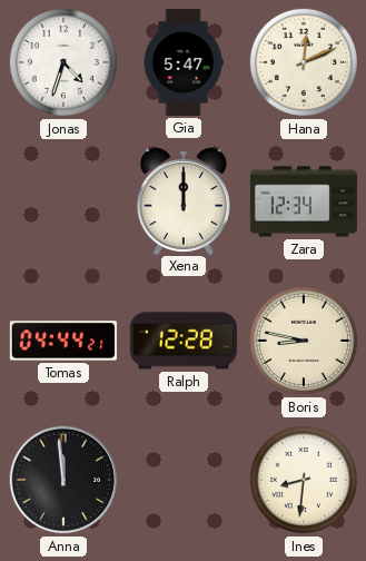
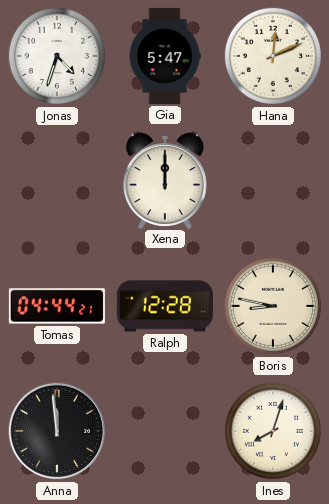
Zara: 12:34 -> none
Ines: 8:31 -> 8:03
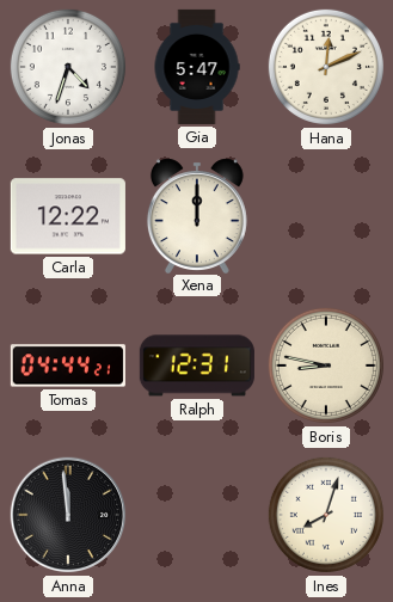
Carla: none -> 12:22
Ralph: 12:28 -> 12:31
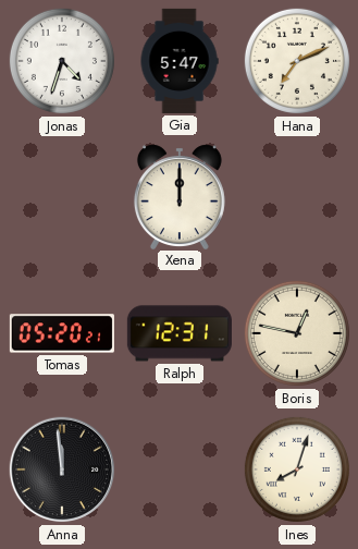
Hana: 12:11 -> 7:11
Carla: 12:22 -> none
Tomas: 04:44 -> 05:20
Boris: 8:47 -> 12:47
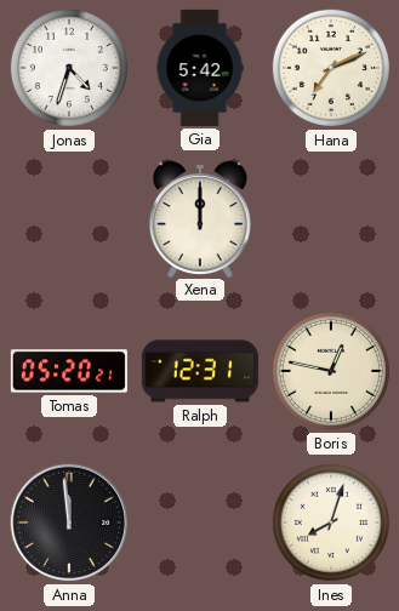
Gia: 5:47 -> 5:42
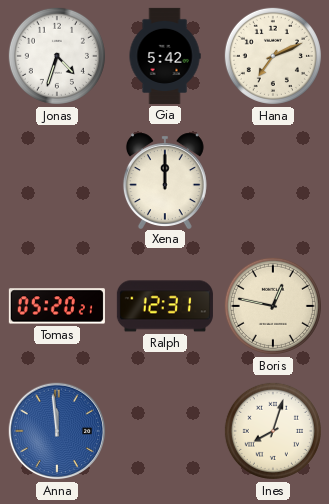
Anna dial: black -> blue
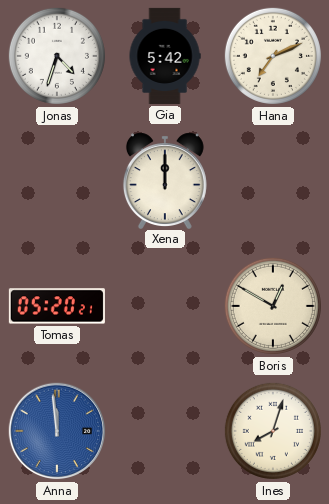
Ralph: 12:31 -> none
Boris: 12:47 -> 12:50
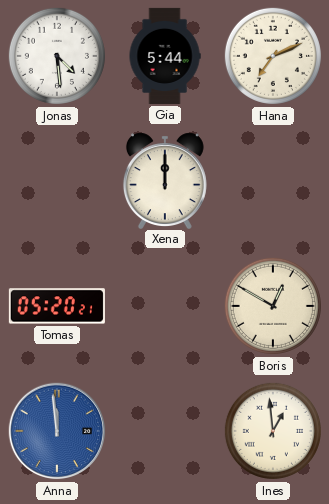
Jonas: 4:33 -> 4:29
Gia: 5:42 -> 5:44
Ines: 8:03 -> 12:59
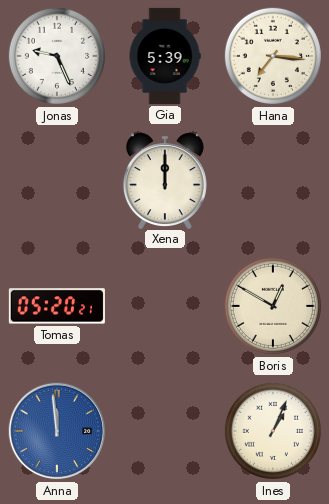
Jonas: 4:29 -> 9:26
Gia: 5:44 -> 5:39
Hana: 7:11 -> 7:16
Ines: 12:59 -> 1:04
